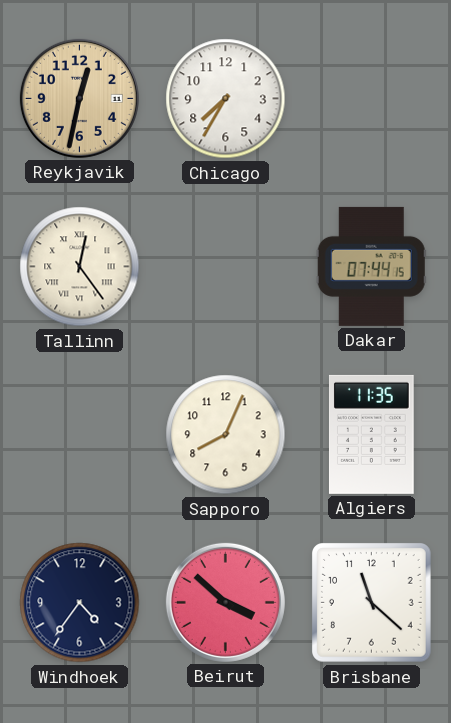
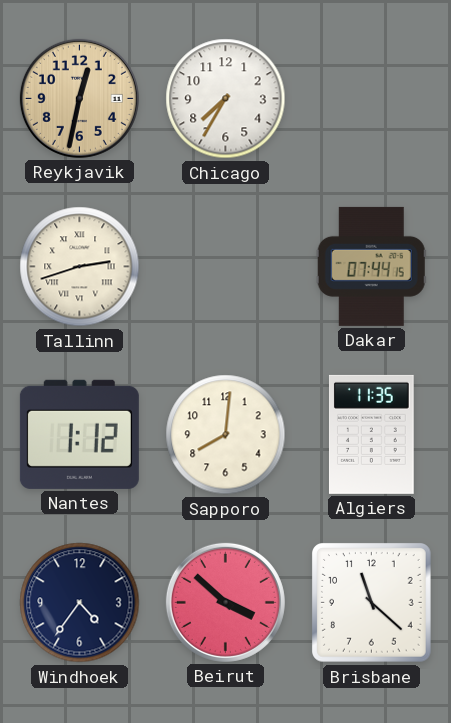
Tallinn: 12:24 -> 2:42
Nantes: none -> 1:12
Sapporo: 8:04 -> 8:01
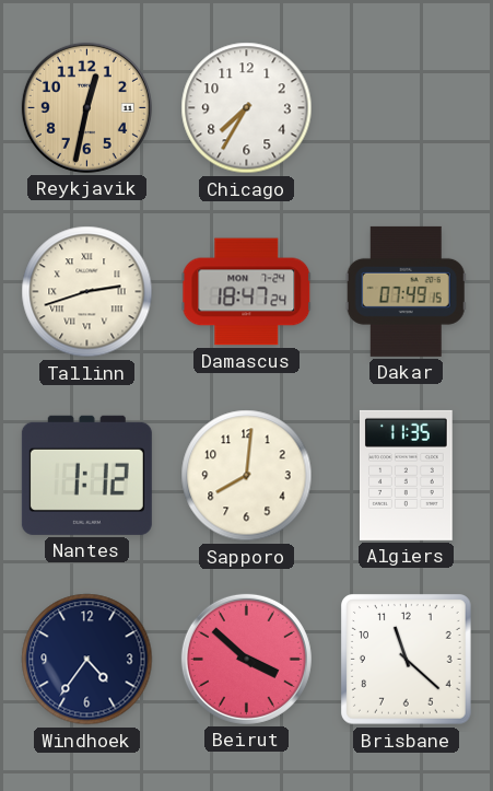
Damascus: none -> 18:47
Dakar: 07:44 -> 07:49
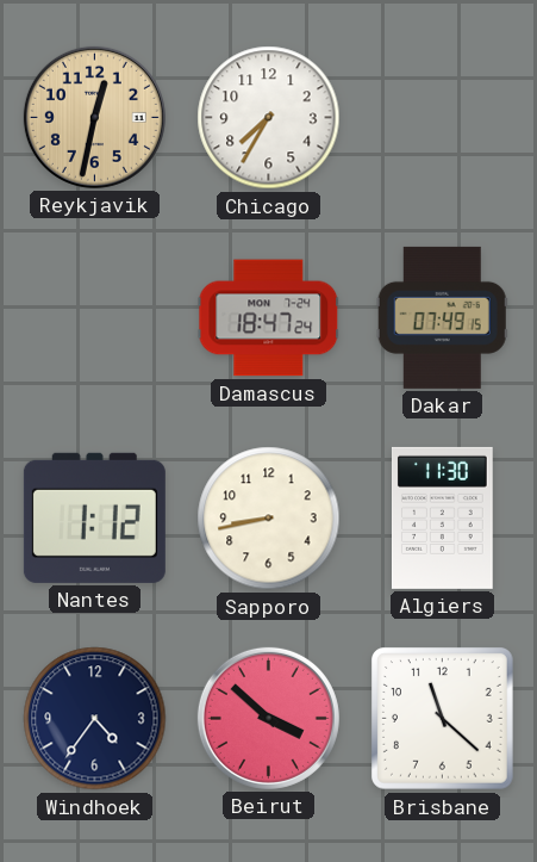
Tallinn: 2:42 -> none
Sapporo: 8:01 -> 8:43
Algiers: 11:35 -> 11:30
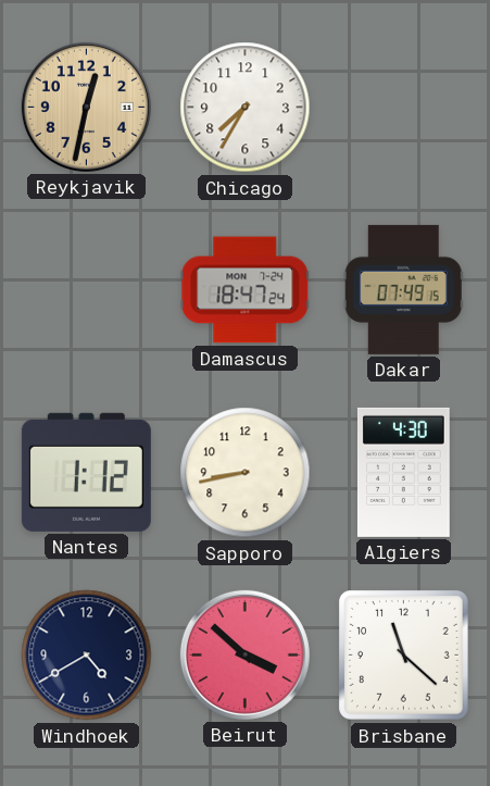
Algiers: 11:30 -> 4:30
Windhoek: 4:36 -> 4:40
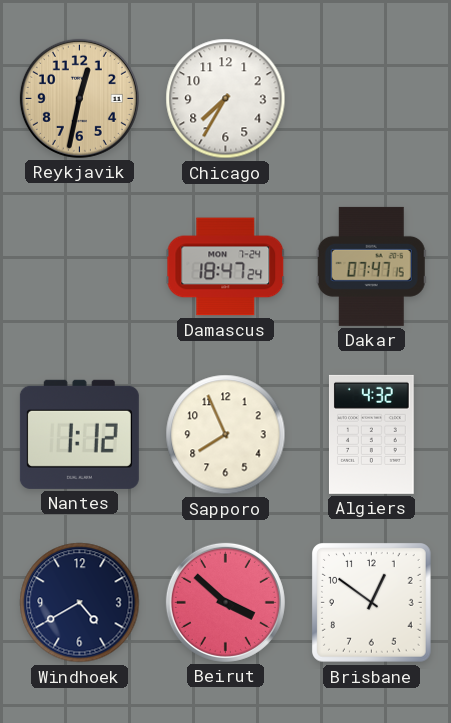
Dakar: 07:49 -> 07:47
Sapporo: 8:43 -> 7:56
Algiers: 4:30 -> 4:32
Brisbane: 11:22 -> 12:51
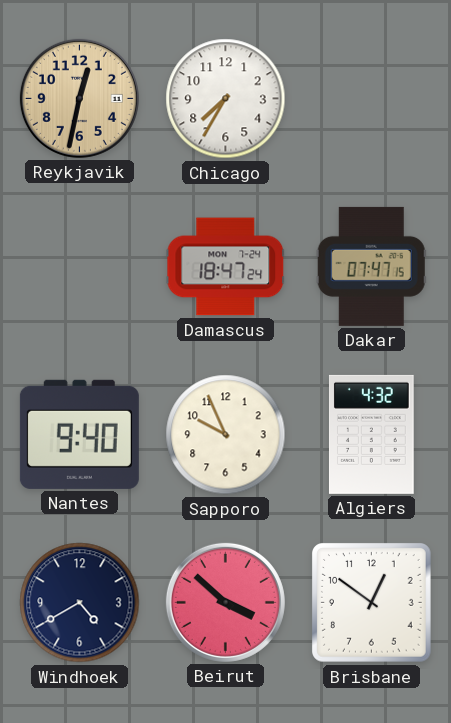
Nantes: 1:12 -> 9:40
Sapporo: 7:56 -> 9:56
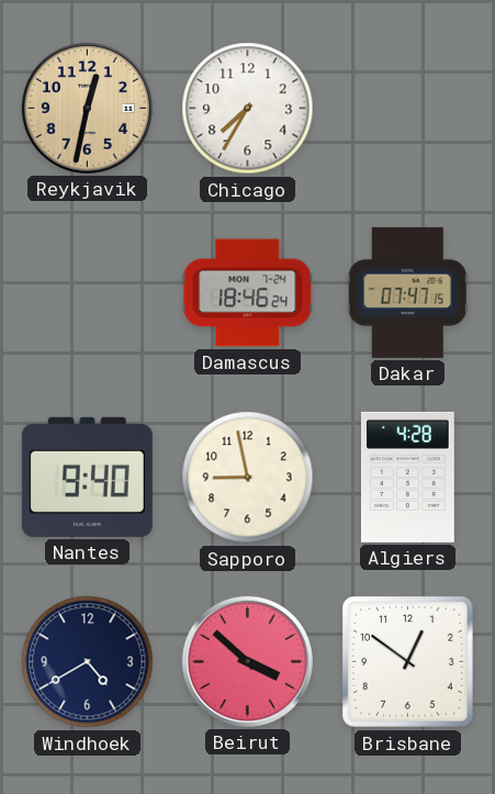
Damascus: 18:47 -> 18:46
Sapporo: 9:56 -> 8:58
Algiers: 4:32 -> 4:28
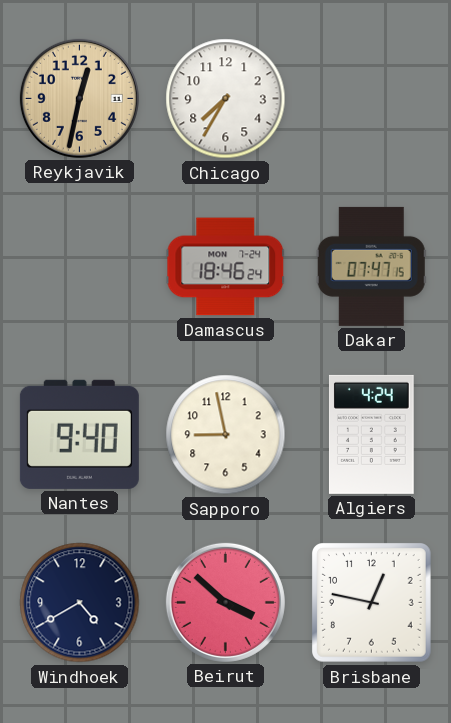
Algiers: 4:28 -> 4:24
Brisbane: 12:51 -> 12:47
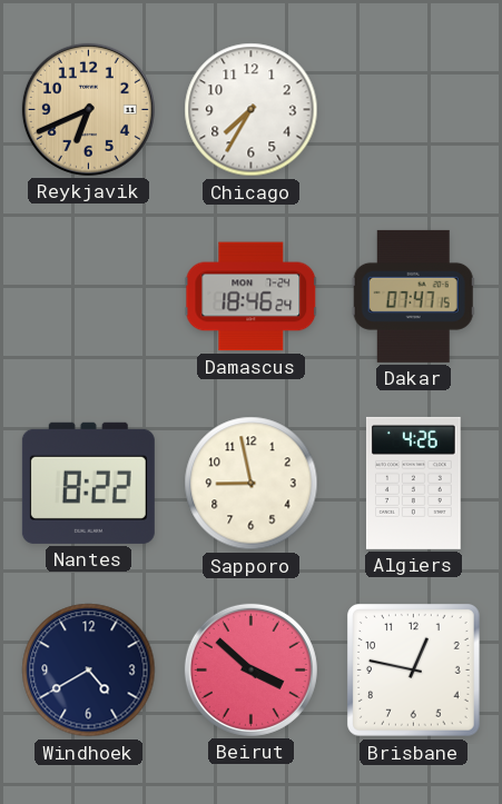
Reykjavik: 12:32 -> 6:41
Nantes: 9:40 -> 8:22
Algiers: 4:24 -> 4:26
